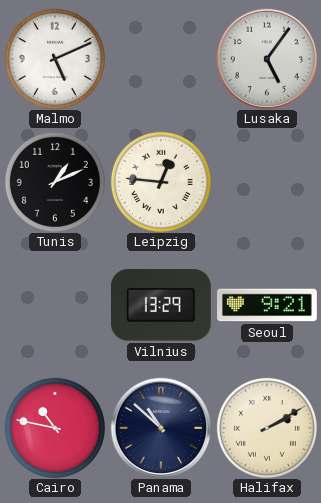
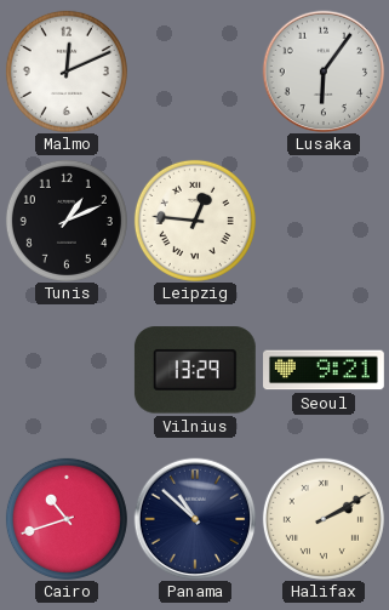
Malmo: 5:11 -> 12:11
Lusaka: 5:06 -> 6:06
Cairo: 10:47 -> 10:42
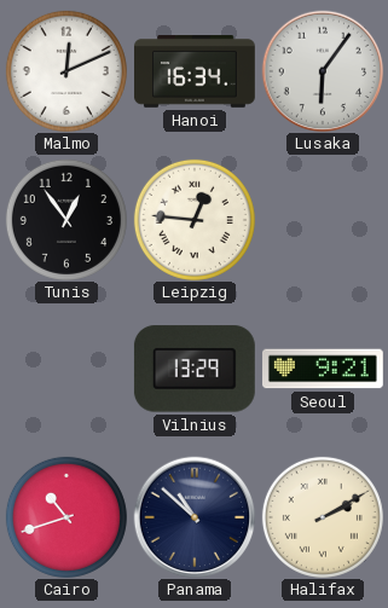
Hanoi: none -> 16:34
Tunis: 1:11 -> 12:54
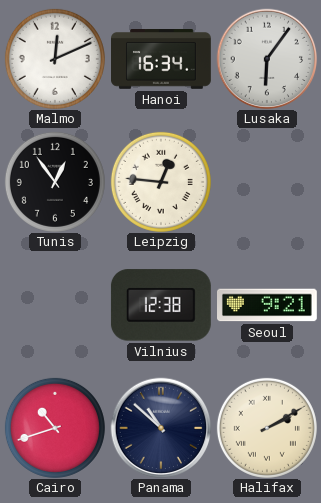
Vilnius: 13:29 -> 12:38
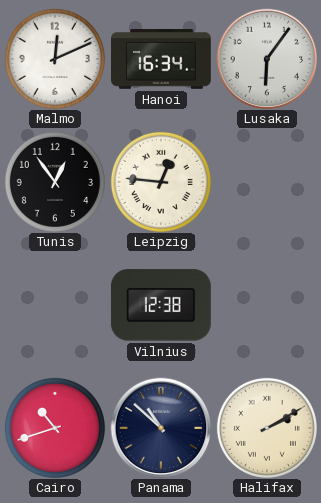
Seoul: 9:21 -> none
